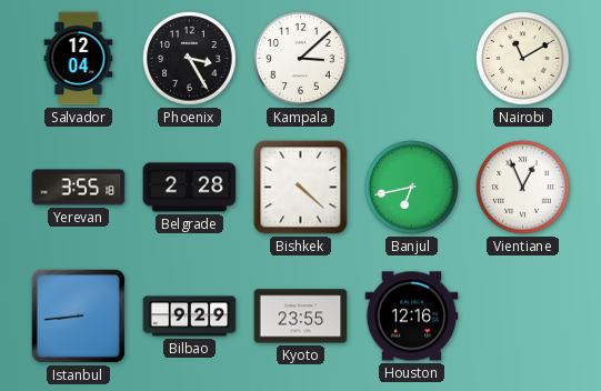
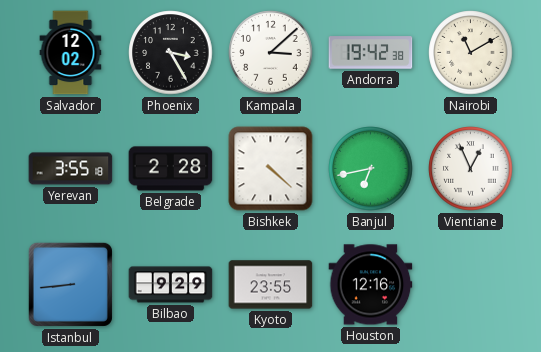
Salvador: 12:04 -> 12:02
Andorra: none -> 19:42
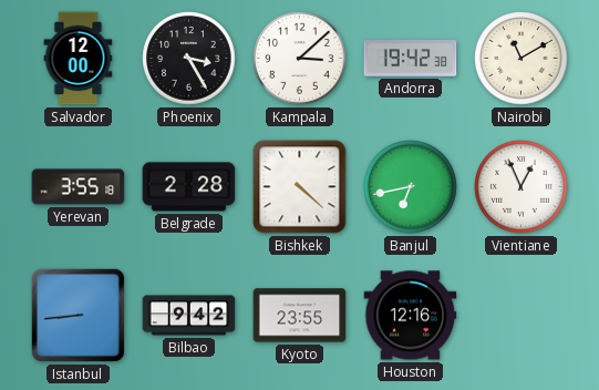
Salvador: 12:02 -> 12:00
Bilbao: 9:29 -> 9:42
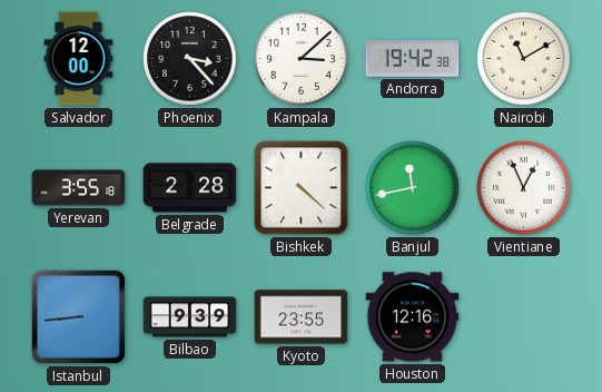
Phoenix: 3:25 -> 3:23
Banjul: 6:43 -> 11:43
Bilbao: 9:42 -> 9:39
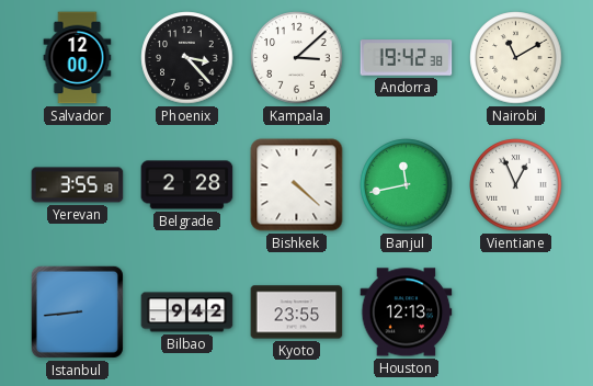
Bilbao: 9:39 -> 9:42
Houston: 12:16 -> 12:13
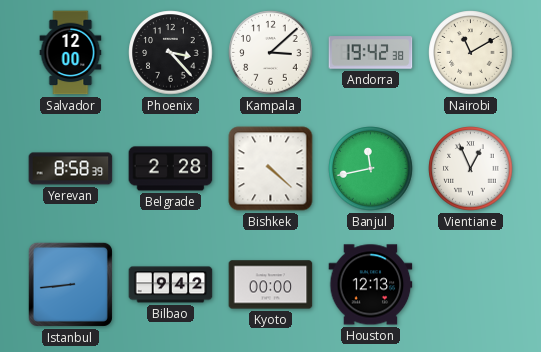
Yerevan: 3:55 -> 8:58
Kyoto: 23:55 -> 00:00
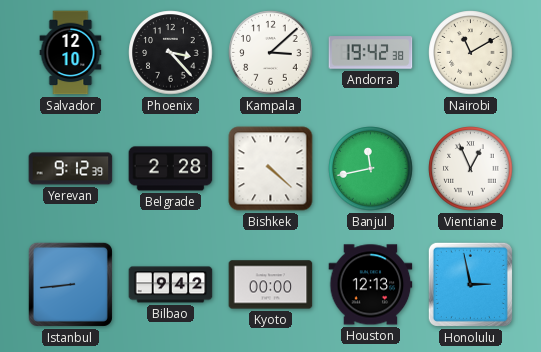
Salvador: 12:00 -> 12:10
Yerevan: 8:58 -> 9:12
Honolulu: none -> 2:58
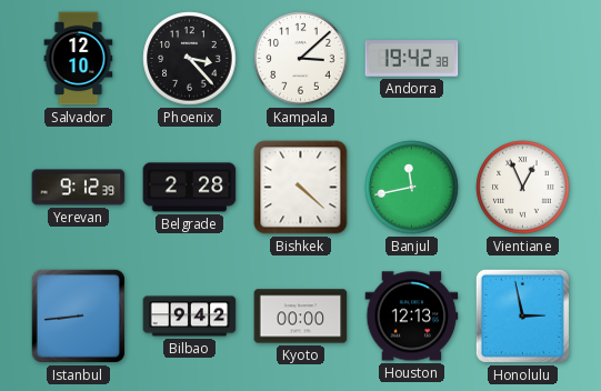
Nairobi: 11:10 -> none
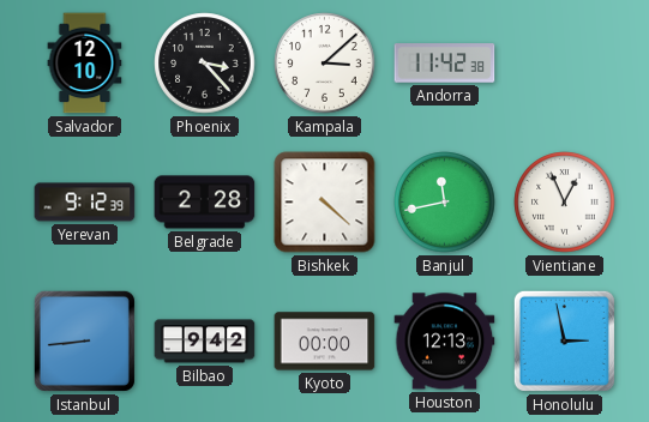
Andorra: 19:42 -> 11:42
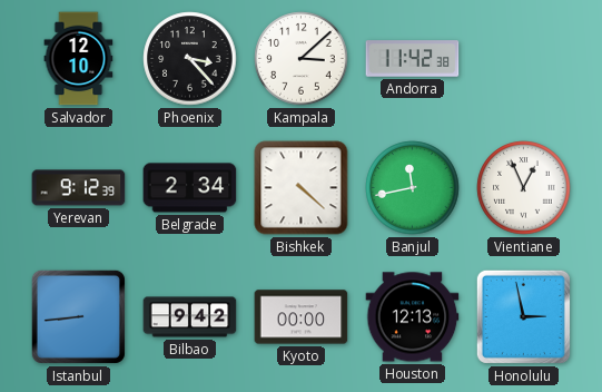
Belgrade: 2:28 -> 2:34
